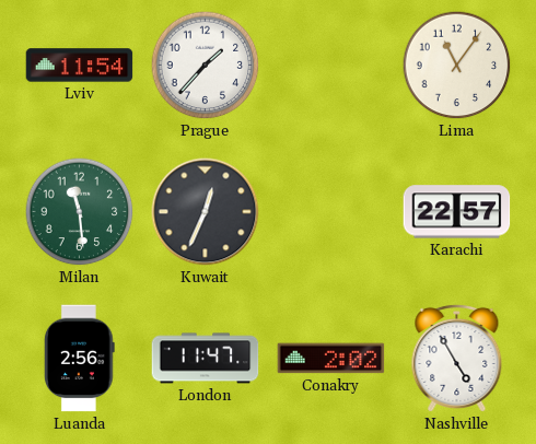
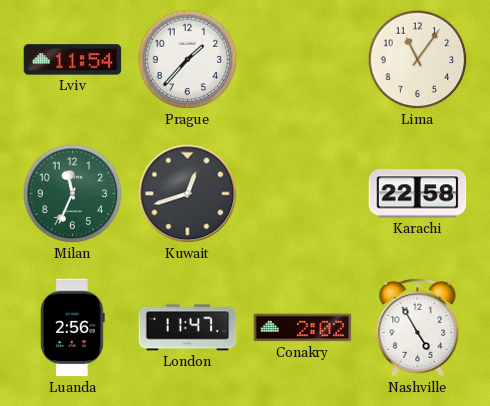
Milan: 11:29 -> 11:34
Kuwait: 12:34 -> 12:42
Karachi: 22:57 -> 22:58
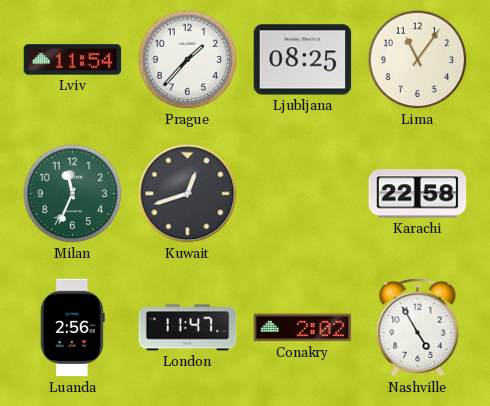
Ljubljana: none -> 08:25
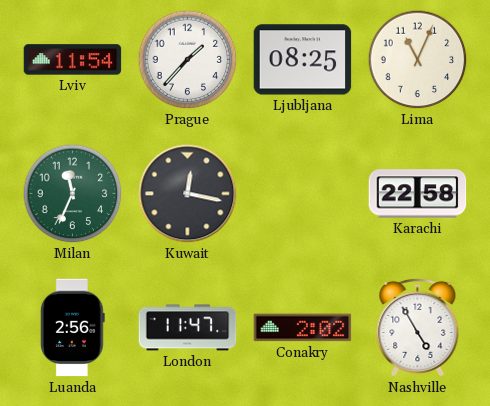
Lima: 11:06 -> 11:04
Kuwait: 12:42 -> 12:17
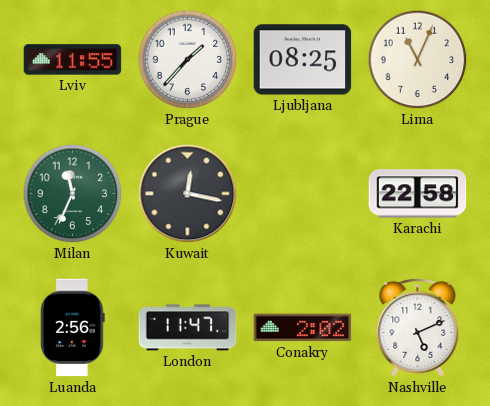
Lviv: 11:54 -> 11:55
Nashville: 4:55 -> 5:11
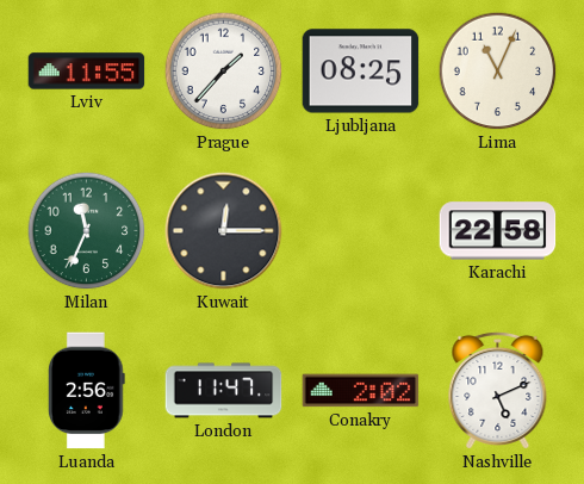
Kuwait: 12:17 -> 12:15
